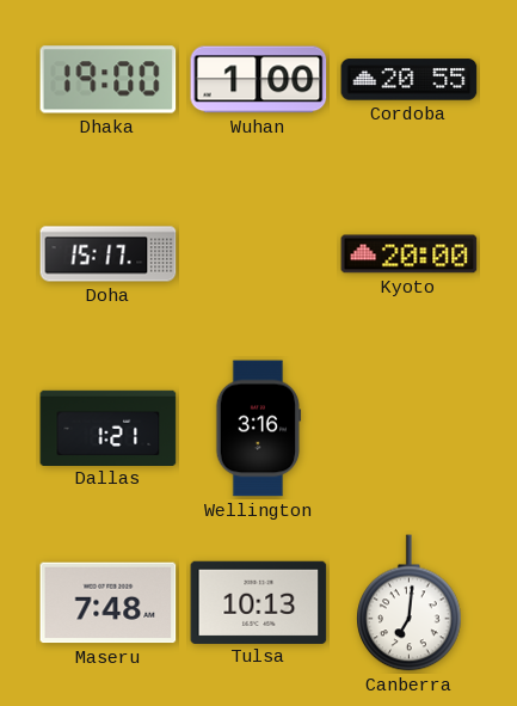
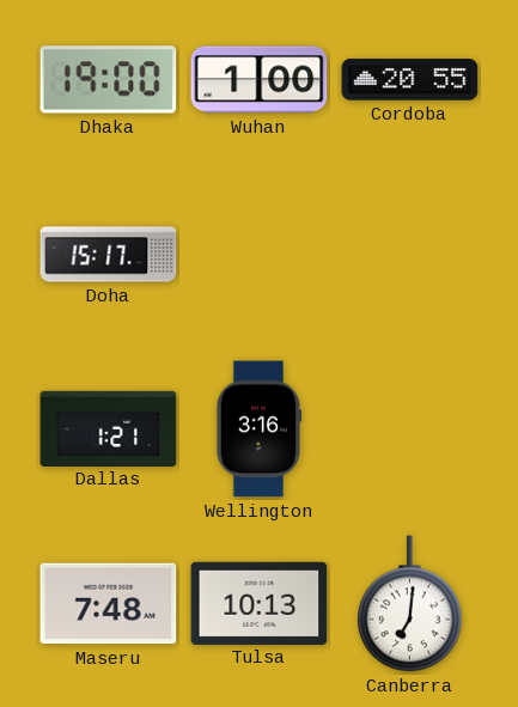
Kyoto: 20:00 -> none
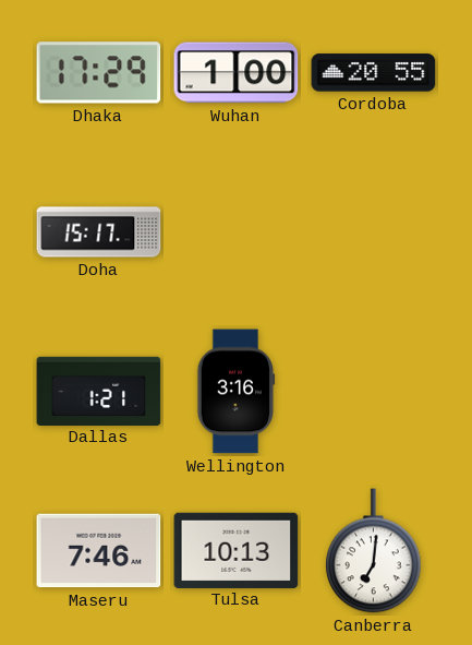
Dhaka: 19:00 -> 17:29
Maseru: 7:48 -> 7:46
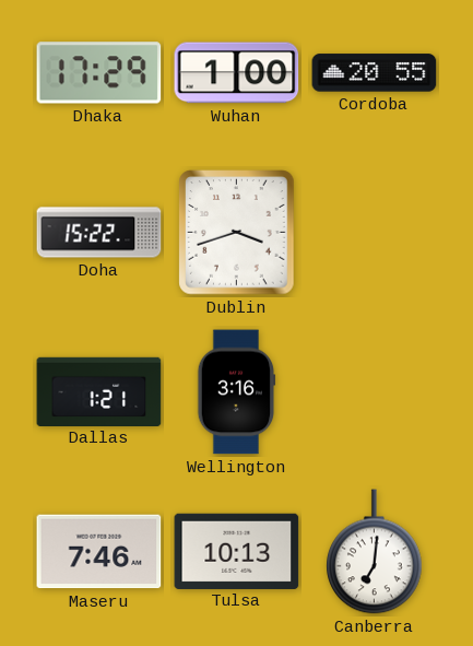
Doha: 15:17 -> 15:22
Dublin: none -> 3:42
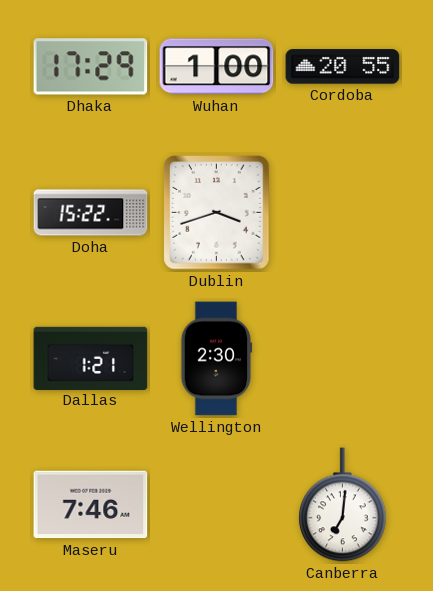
Wellington: 3:16 -> 2:30
Tulsa: 10:13 -> none
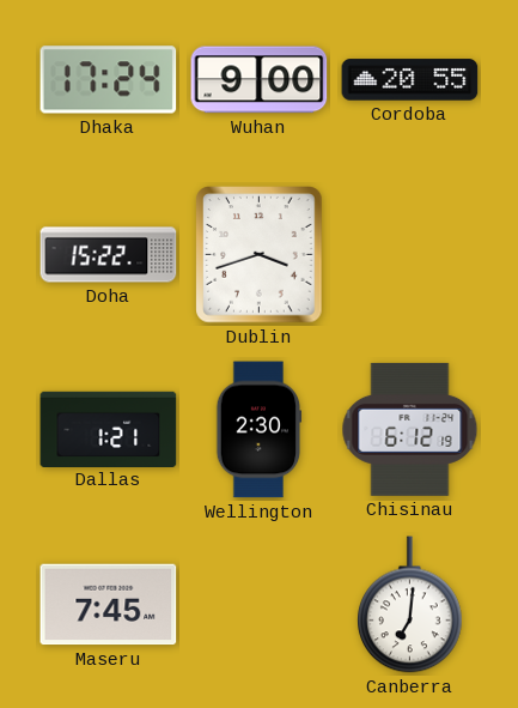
Dhaka: 17:29 -> 17:24
Wuhan: 1:00 -> 9:00
Chisinau: none -> 6:12
Maseru: 7:46 -> 7:45
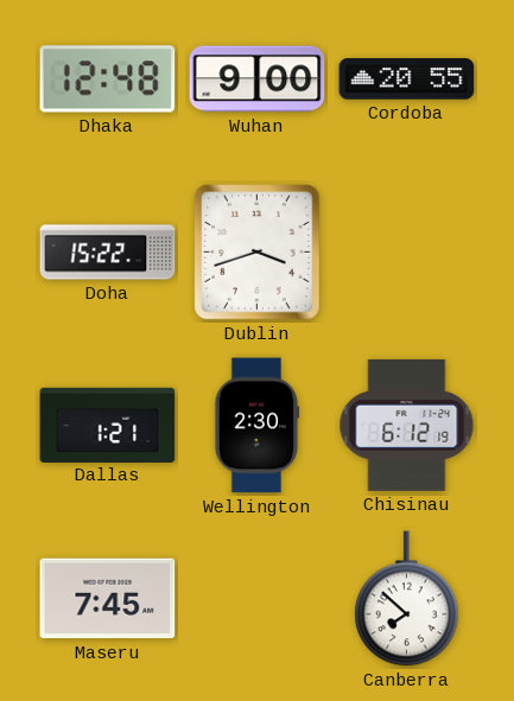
Dhaka: 17:24 -> 12:48
Canberra: 7:01 -> 7:52
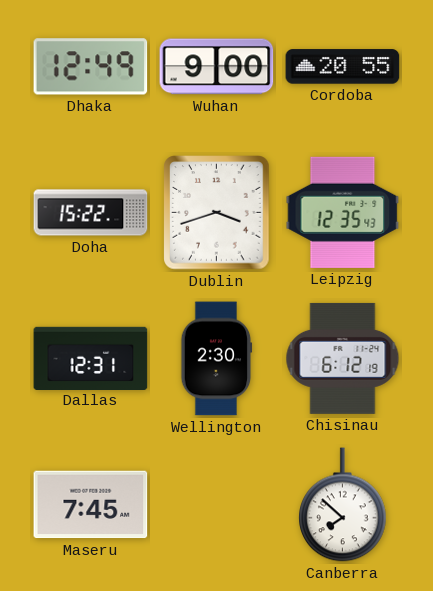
Dhaka: 12:48 -> 12:49
Leipzig: none -> 12:35
Dallas: 1:21 -> 12:31
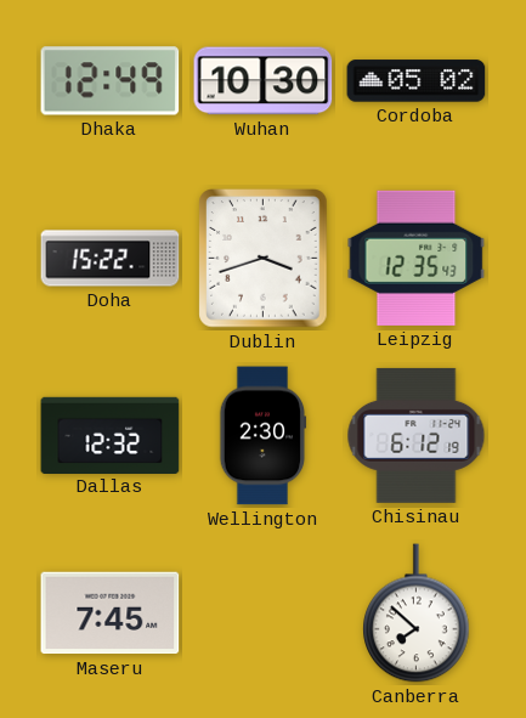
Wuhan: 9:00 -> 10:30
Cordoba: 20:55 -> 05:02
Dallas: 12:31 -> 12:32
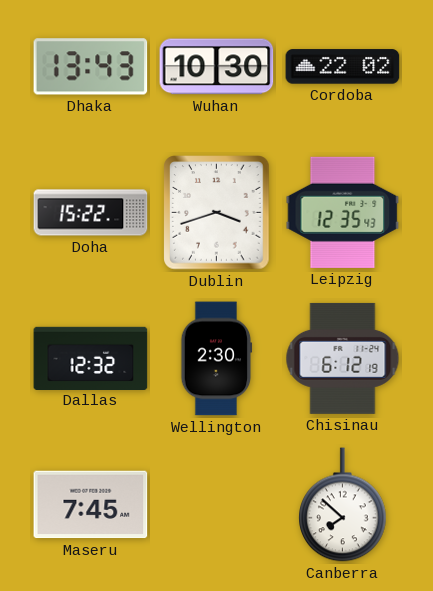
Dhaka: 12:49 -> 13:43
Cordoba: 05:02 -> 22:02
